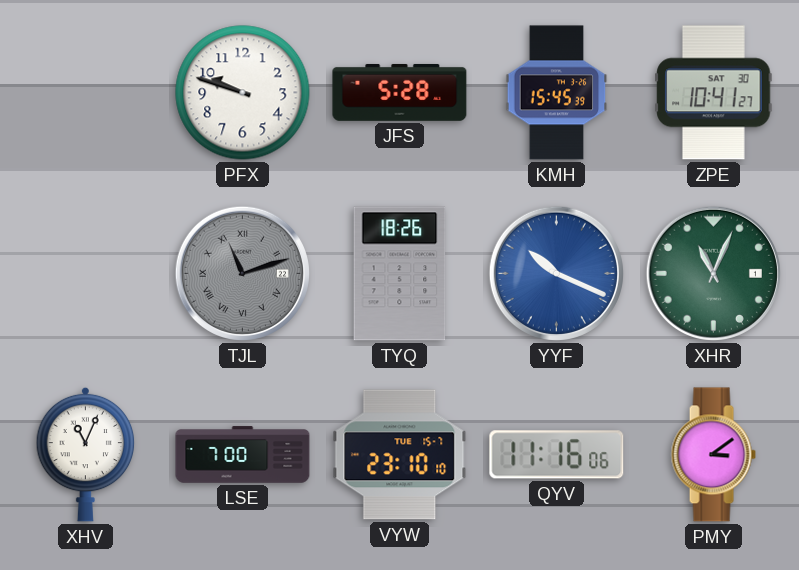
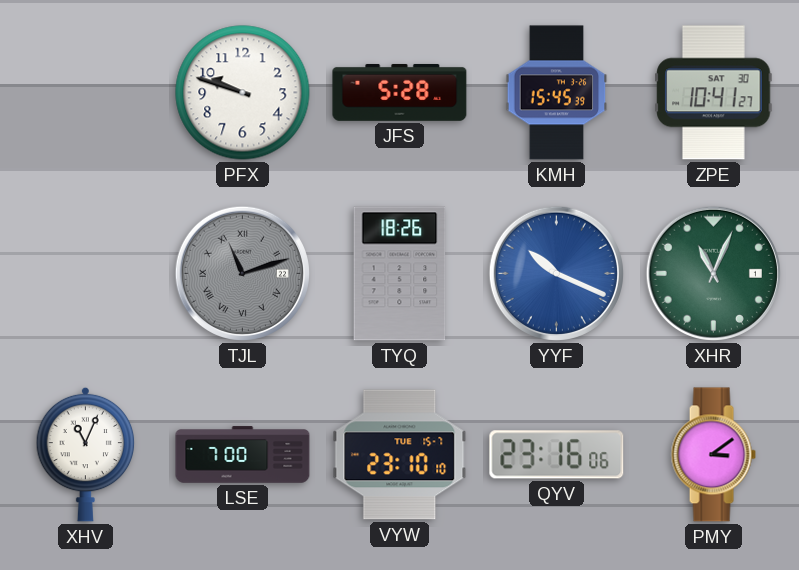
QYV: 11:16 -> 23:16
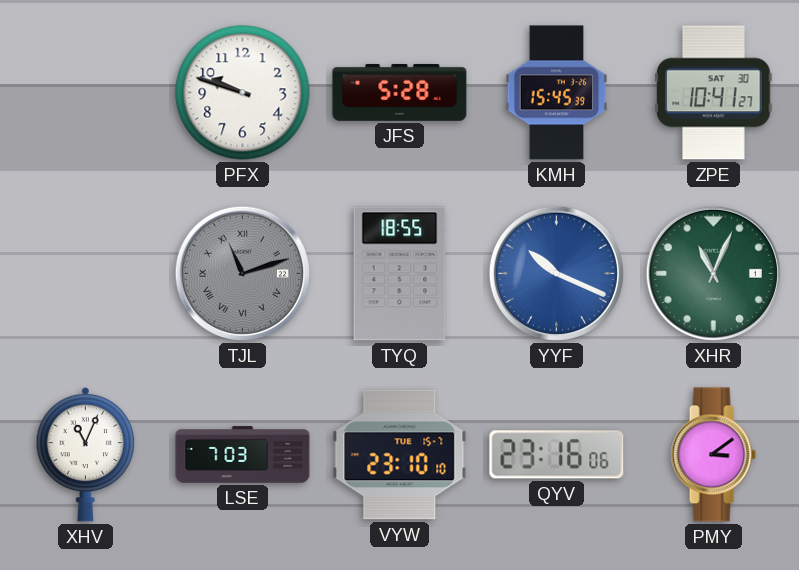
TYQ: 18:26 -> 18:55
LSE: 7:00 -> 7:03
